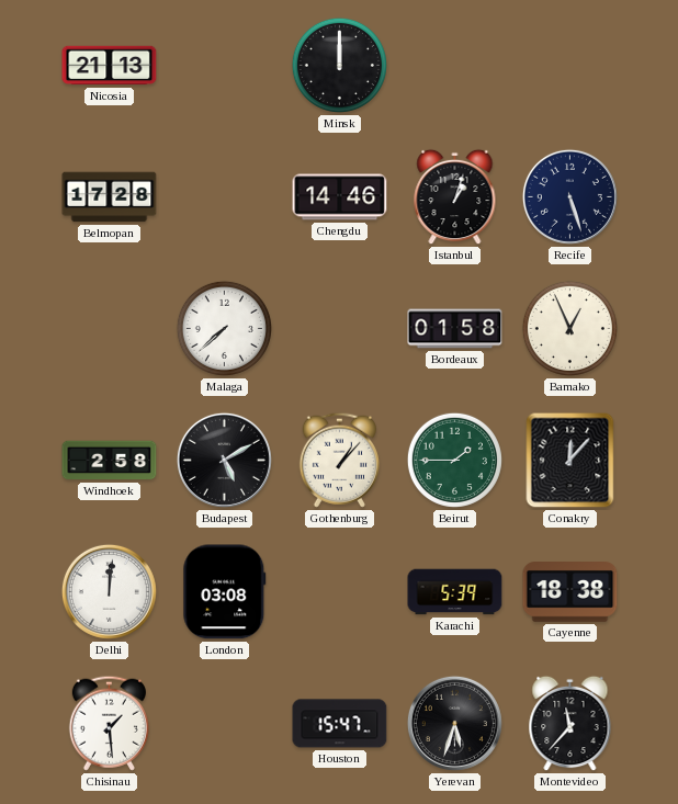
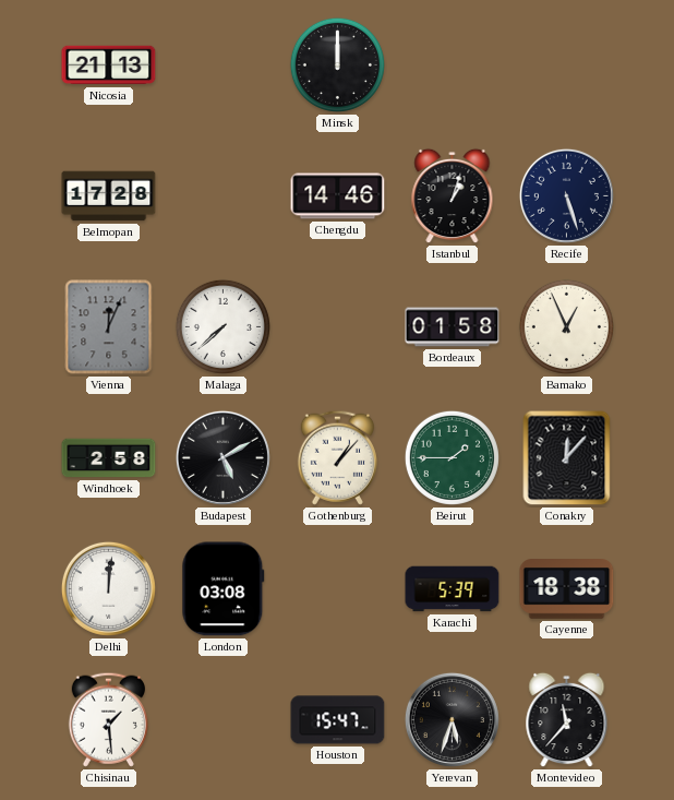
Vienna: none -> 12:04
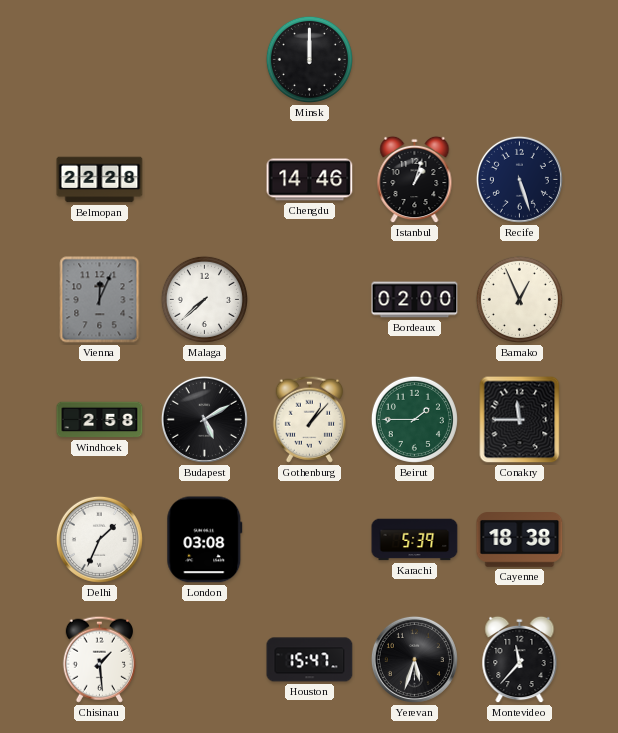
Nicosia: 21:13 -> none
Belmopan: 17:28 -> 22:28
Bordeaux: 01:58 -> 02:00
Conakry: 12:07 -> 11:45
Delhi: 12:01 -> 1:34
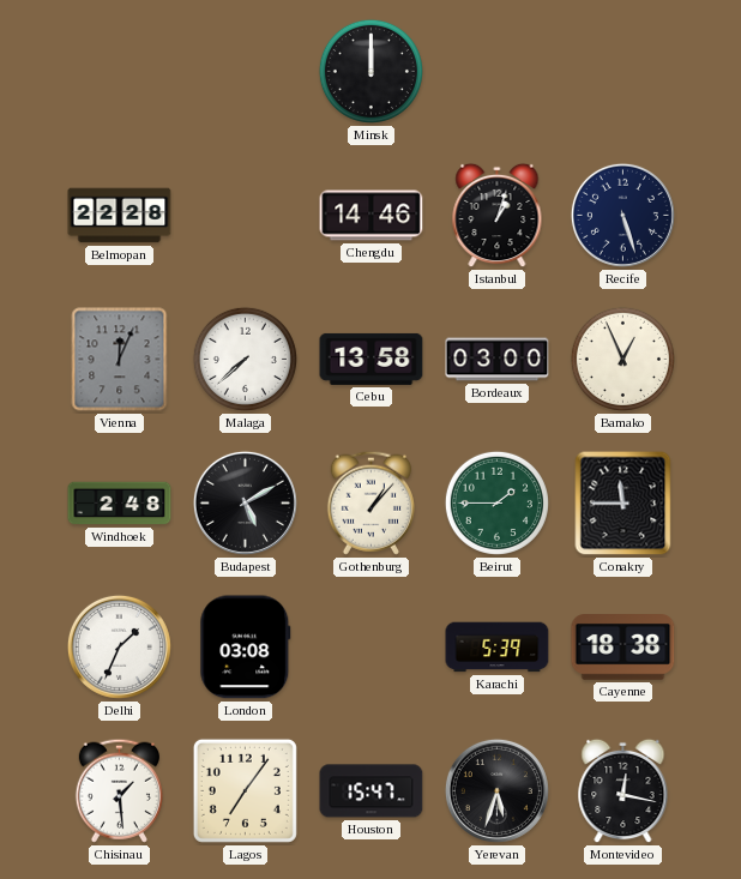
Cebu: none -> 13:58
Bordeaux: 02:00 -> 03:00
Windhoek: 2:58 -> 2:48
Lagos: none -> 7:06
Montevideo: 11:37 -> 12:17
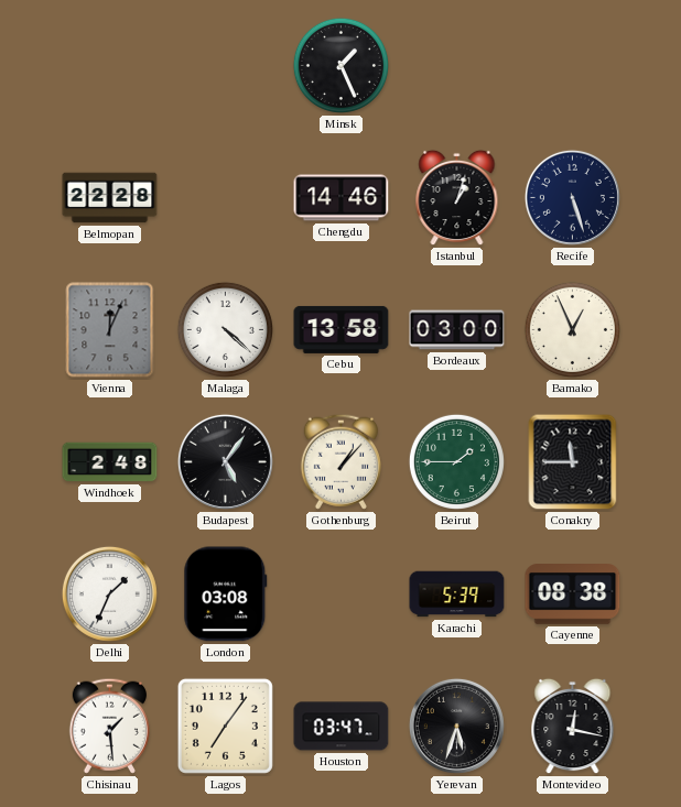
Minsk: 12:00 -> 1:26
Malaga: 7:38 -> 4:22
Budapest: 5:10 -> 5:06
Cayenne: 18:38 -> 08:38
Houston: 15:47 -> 03:47
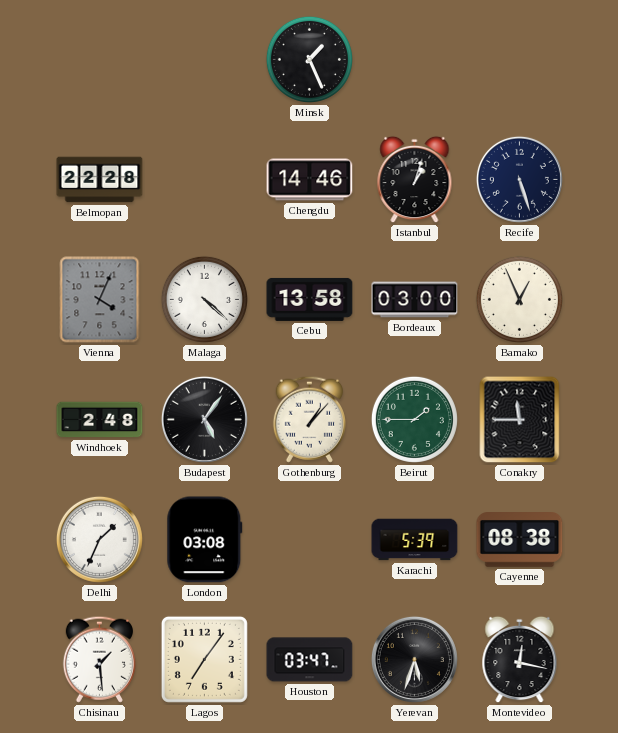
Vienna: 12:04 -> 4:04
